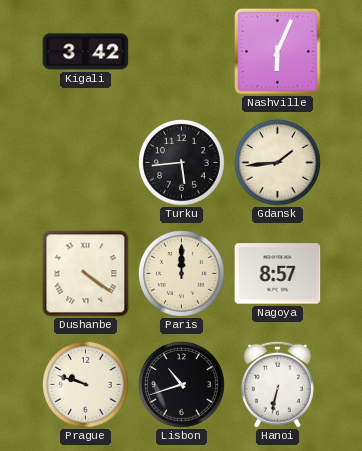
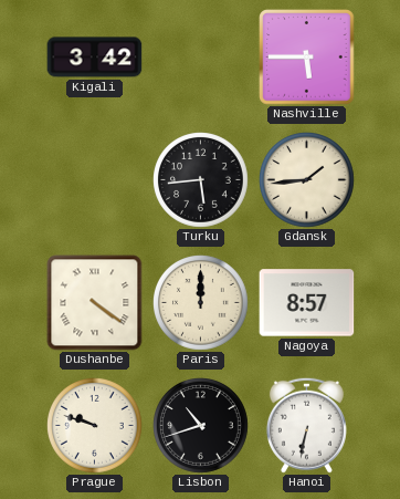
Nashville: 6:04 -> 5:45
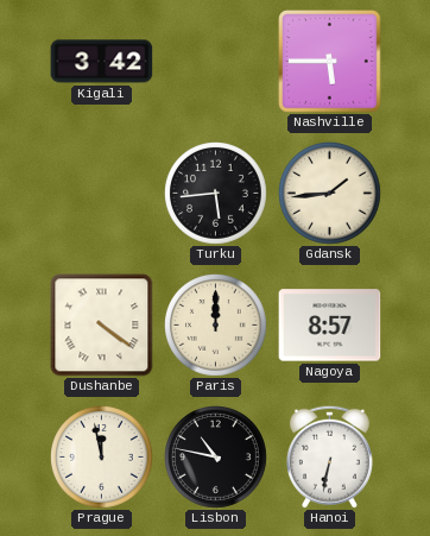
Prague: 9:48 -> 11:58
Lisbon: 10:42 -> 10:47
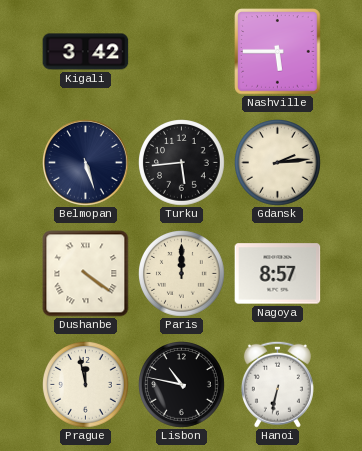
Belmopan: none -> 5:27
Gdansk: 1:44 -> 2:14
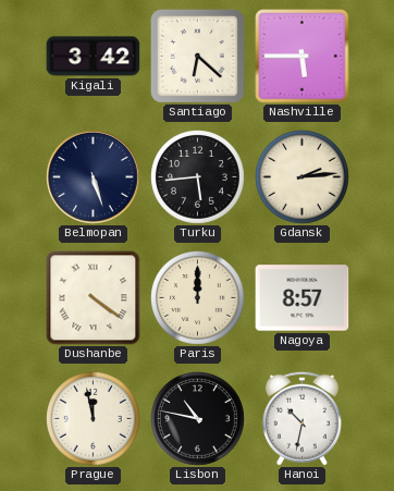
Santiago: none -> 6:22
Hanoi: 6:32 -> 10:32
